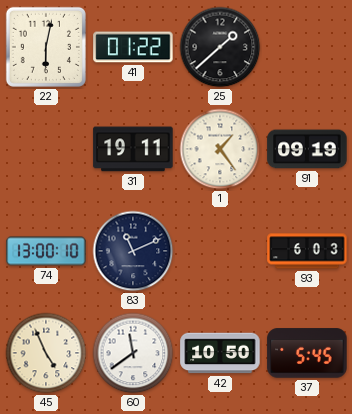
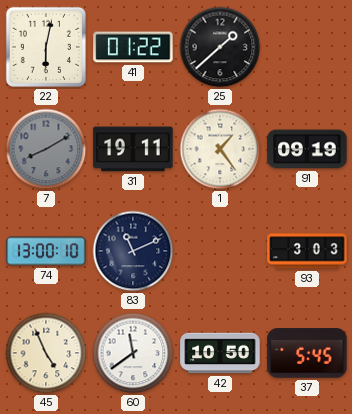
7: none -> 8:10
93: 6:03 -> 3:03
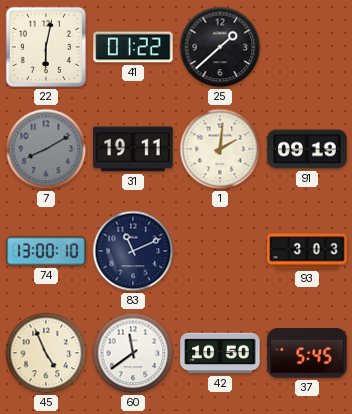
1: 1:24 -> 2:01
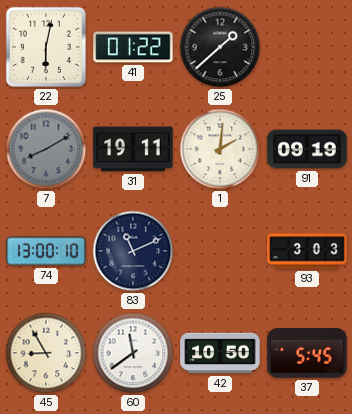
45: 4:56 -> 8:55
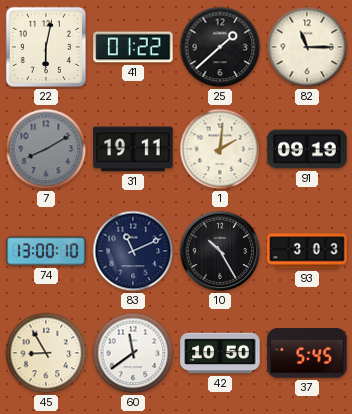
82: none -> 11:15
10: none -> 10:25
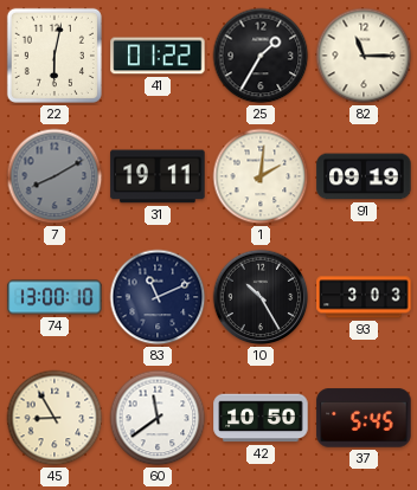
25: 1:38 -> 1:35
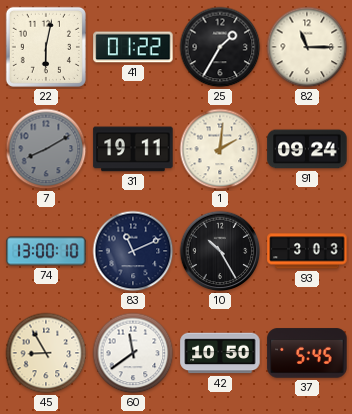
91: 09:19 -> 09:24
